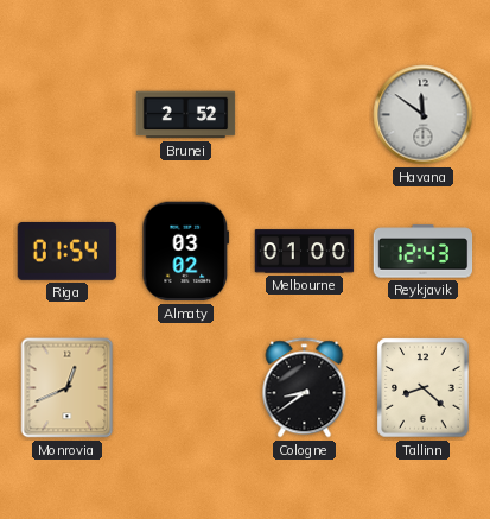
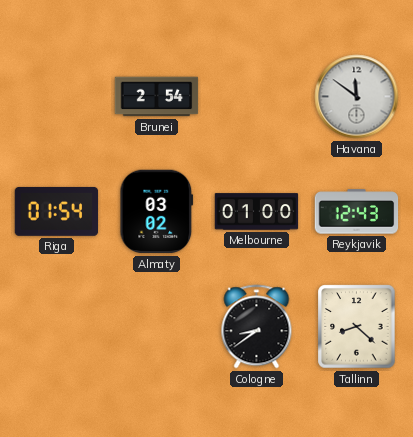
Brunei: 2:52 -> 2:54
Monrovia: 12:41 -> none
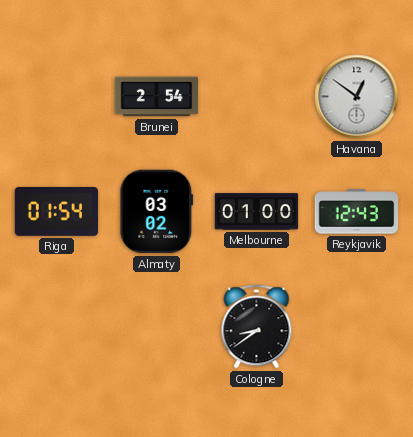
Havana: 11:51 -> 12:51
Tallinn: 8:22 -> none
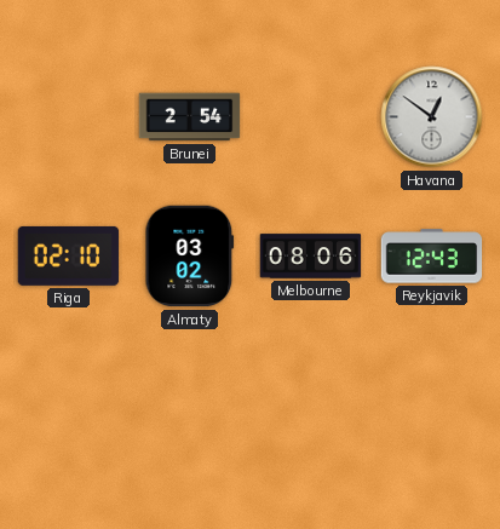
Riga: 01:54 -> 02:10
Melbourne: 01:00 -> 08:06
Cologne: 8:39 -> none
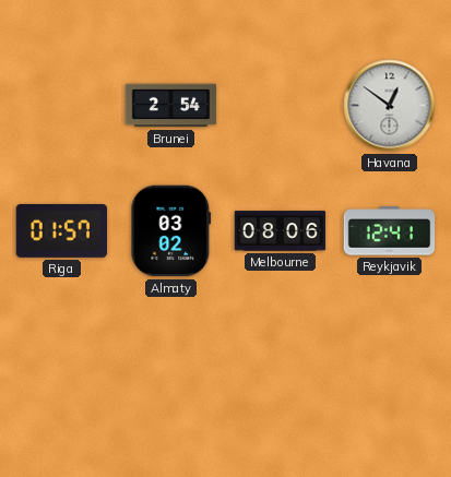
Riga: 02:10 -> 01:57
Reykjavik: 12:43 -> 12:41
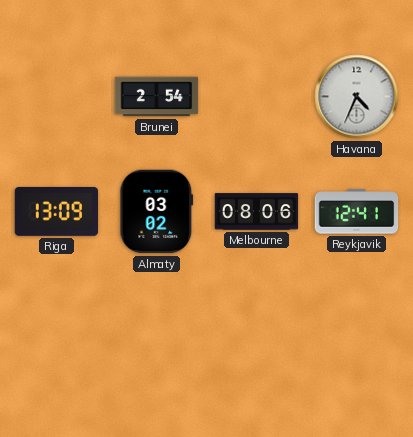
Havana: 12:51 -> 4:34
Riga: 01:57 -> 13:09
